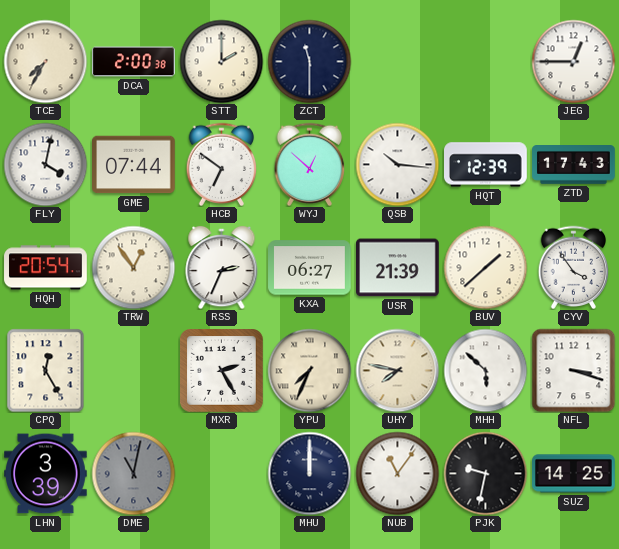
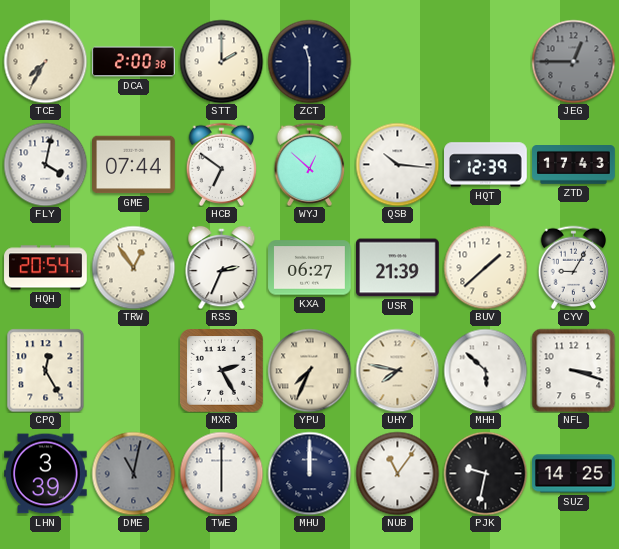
JEG dial: white -> grey
CYV: 3:54 -> 9:05
TWE: none -> 6:00
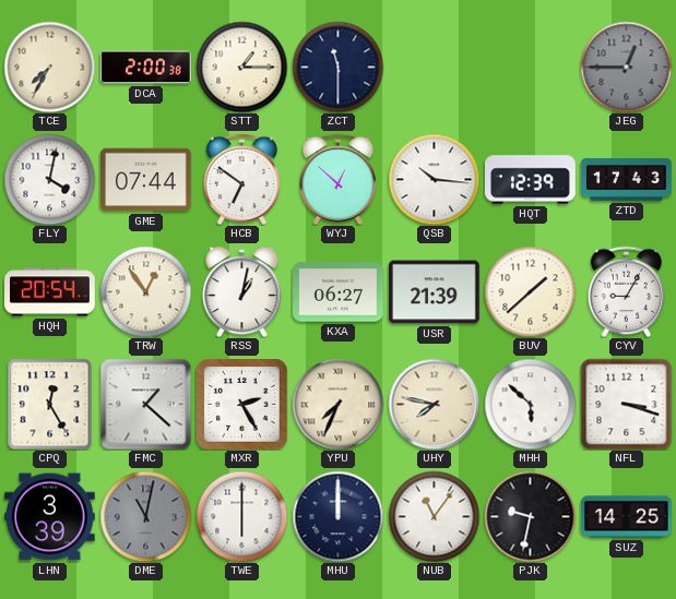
STT: 2:00 -> 1:15
RSS: 2:34 -> 1:02
FMC: none -> 1:22
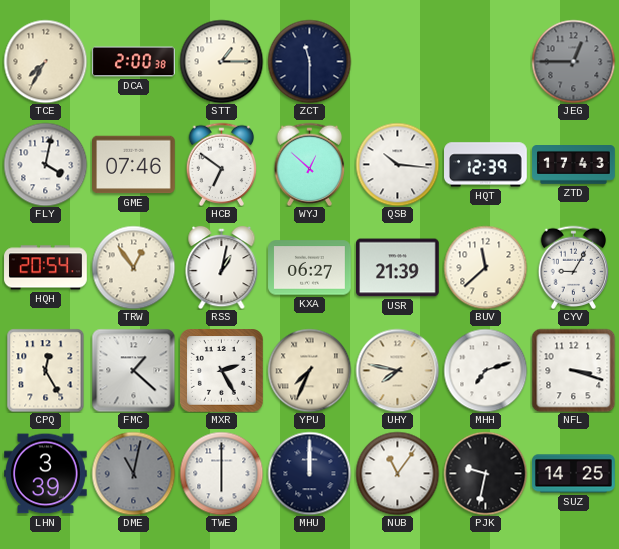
GME: 07:44 -> 07:46
BUV: 1:38 -> 11:38
MHH: 5:52 -> 7:12
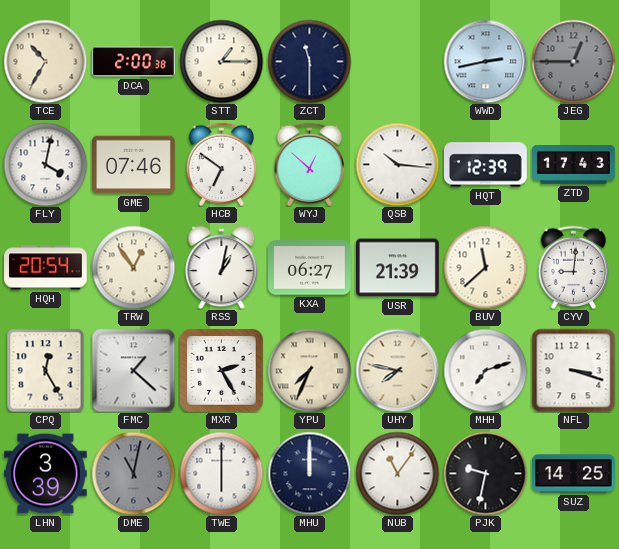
TCE: 7:35 -> 10:35
WWD: none -> 2:43
CYV: 9:05 -> 9:01
